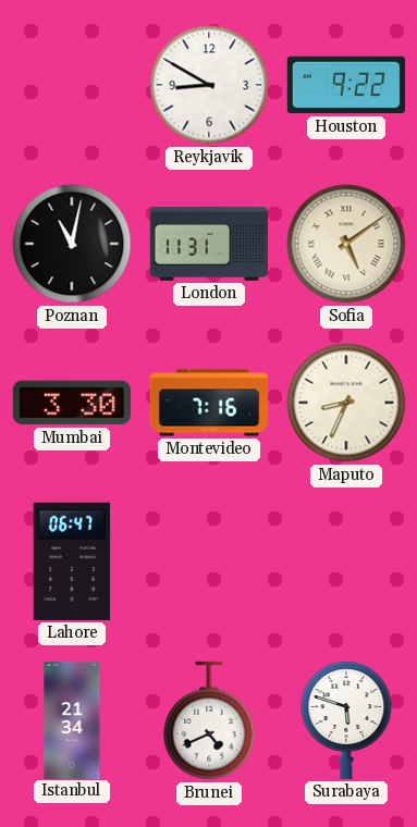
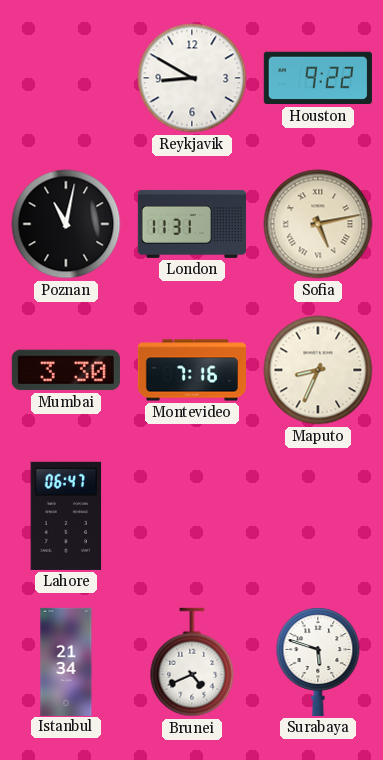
Sofia: 5:09 -> 5:13
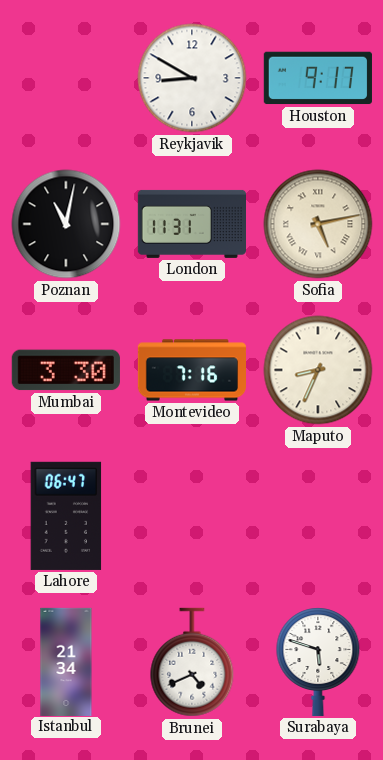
Houston: 9:22 -> 9:17
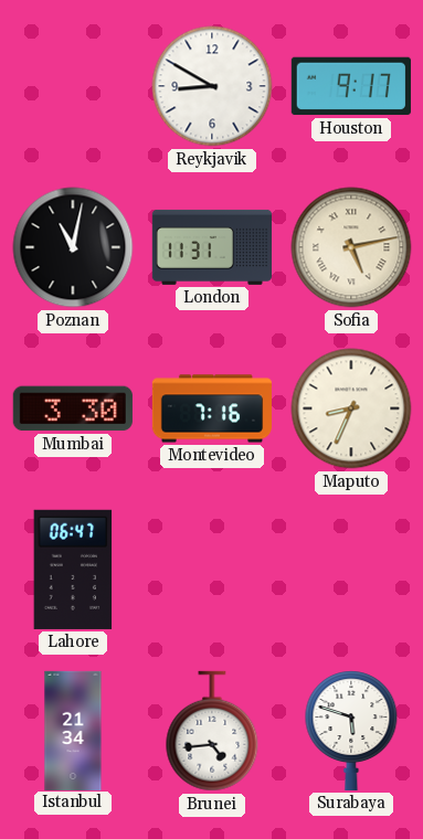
Brunei: 4:41 -> 4:44
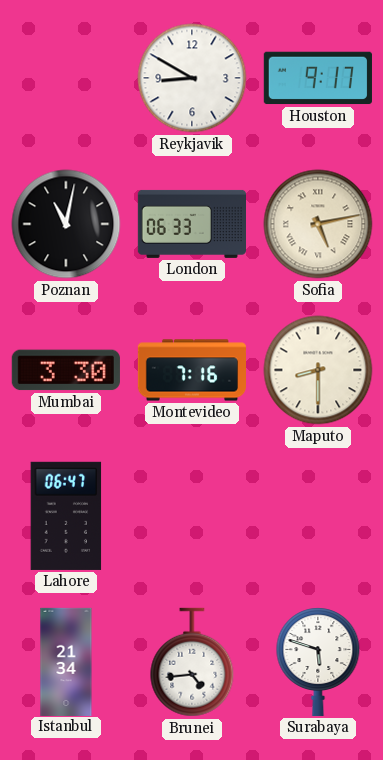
London: 11:31 -> 06:33
Maputo: 8:34 -> 8:30
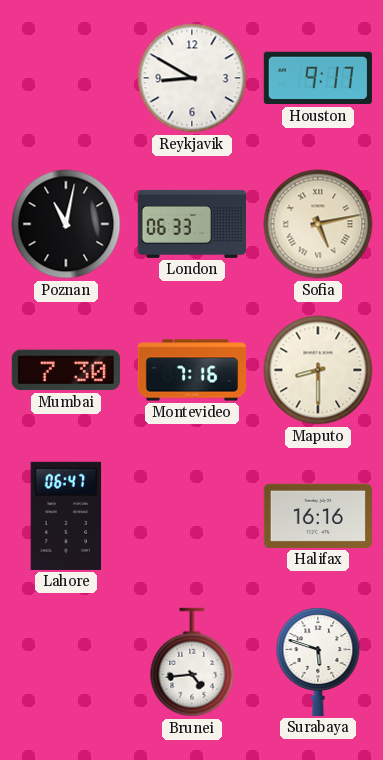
Mumbai: 3:30 -> 7:30
Halifax: none -> 16:16
Istanbul: 21:34 -> none
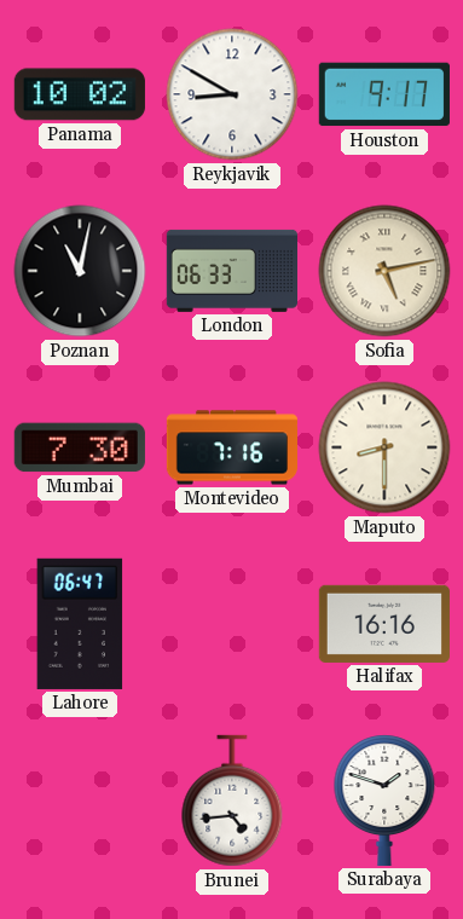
Panama: none -> 10:02
Surabaya: 5:48 -> 1:48
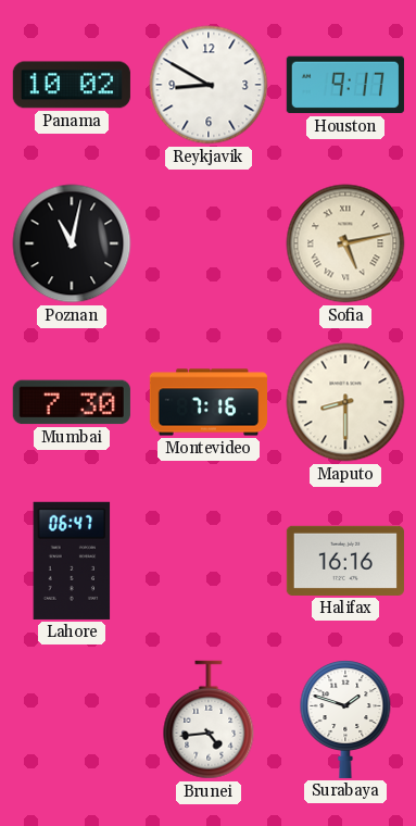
London: 06:33 -> none
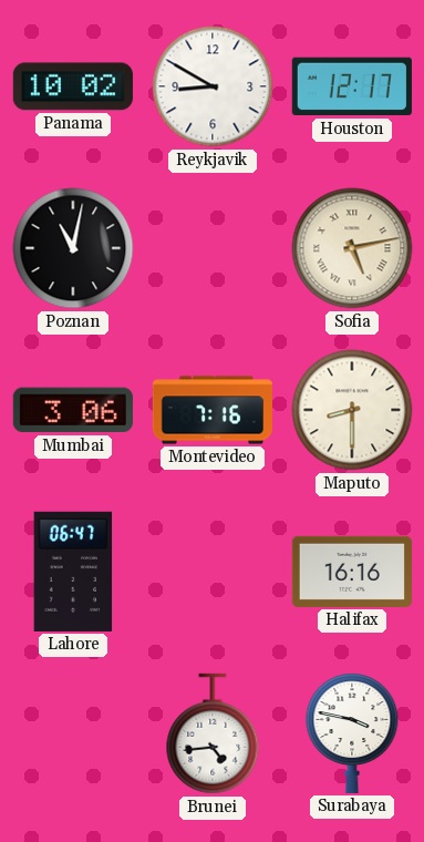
Houston: 9:17 -> 12:17
Mumbai: 7:30 -> 3:06
Surabaya: 1:48 -> 3:47
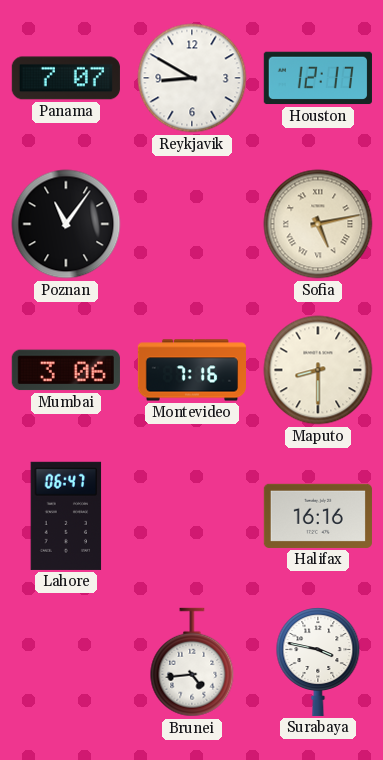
Panama: 10:02 -> 7:07
Poznan: 11:02 -> 11:06
